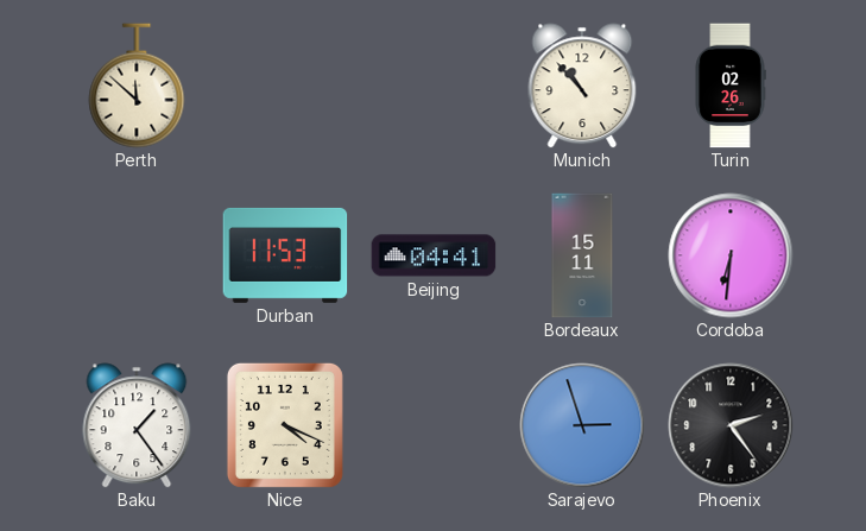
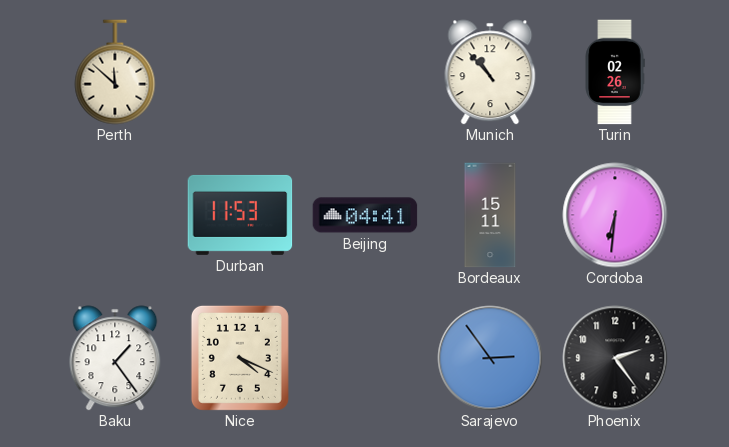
Sarajevo: 2:57 -> 2:54
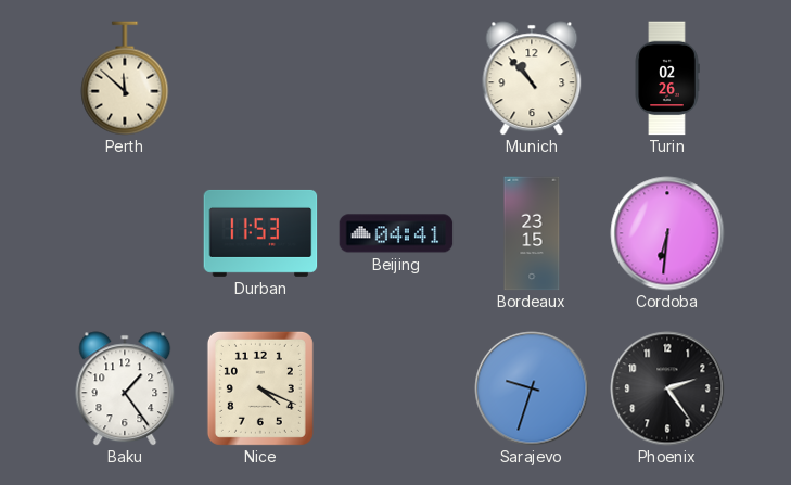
Bordeaux: 15:11 -> 23:15
Sarajevo: 2:54 -> 9:33
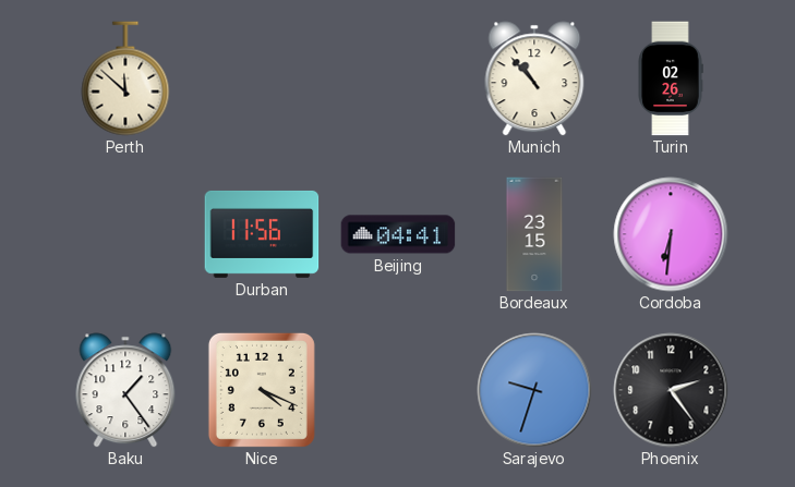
Durban: 11:53 -> 11:56
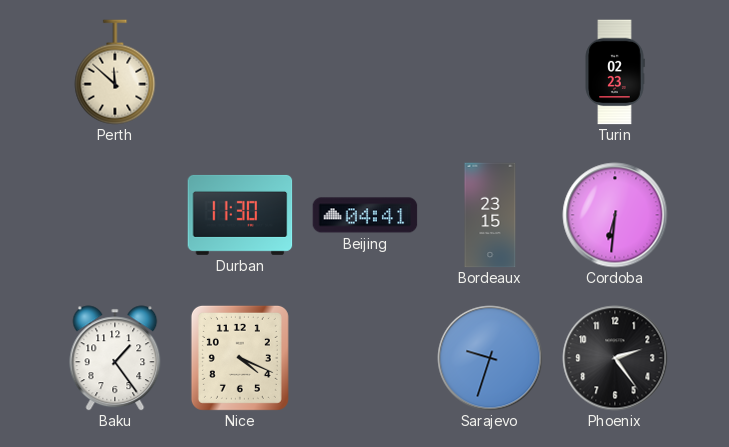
Munich: 10:53 -> none
Turin: 02:26 -> 02:23
Durban: 11:56 -> 11:30
